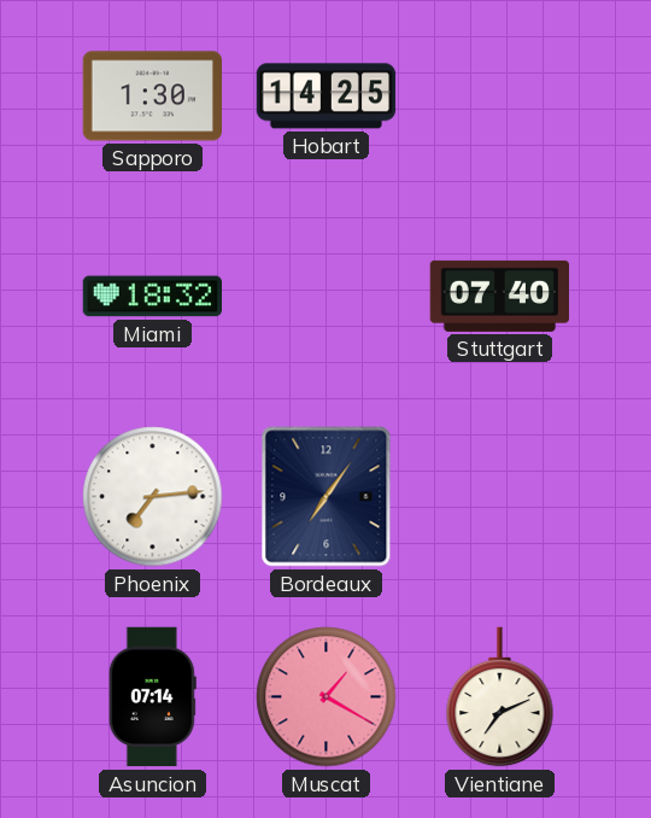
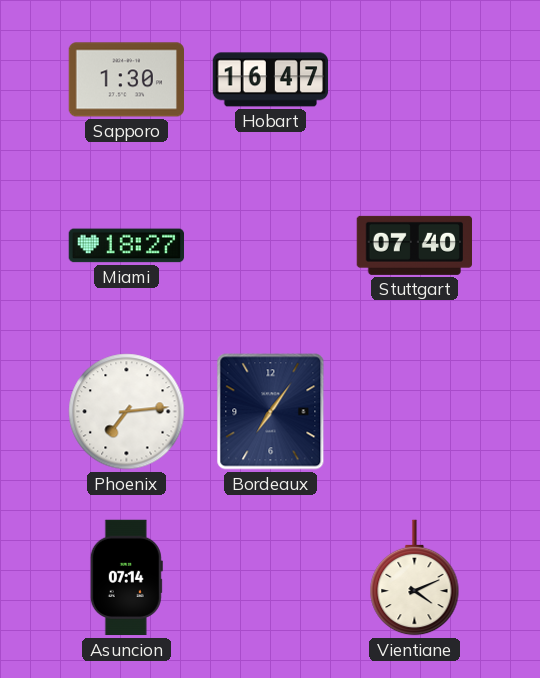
Hobart: 14:25 -> 16:47
Miami: 18:32 -> 18:27
Muscat: 1:20 -> none
Vientiane: 7:11 -> 4:11
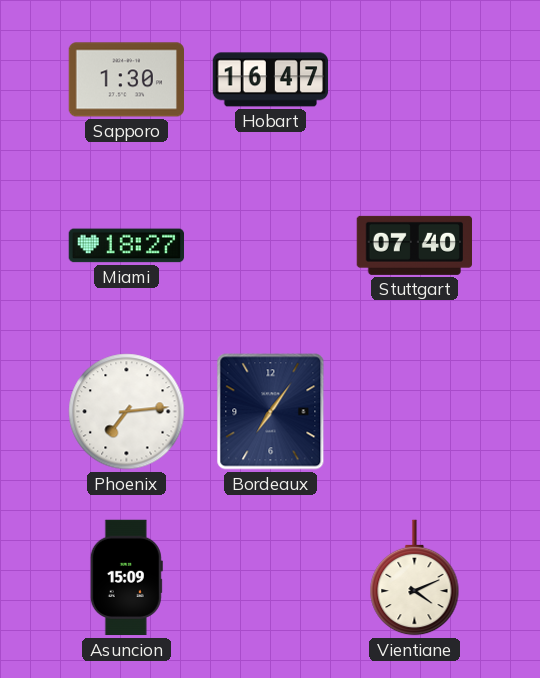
Asuncion: 07:14 -> 15:09
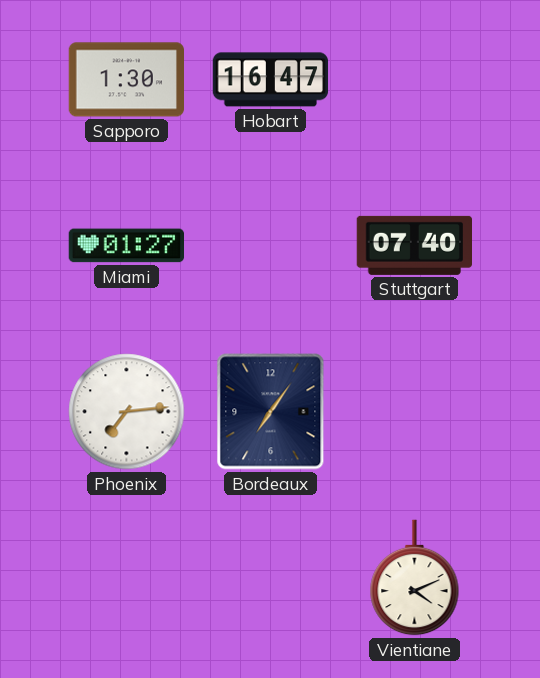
Miami: 18:27 -> 01:27
Asuncion: 15:09 -> none
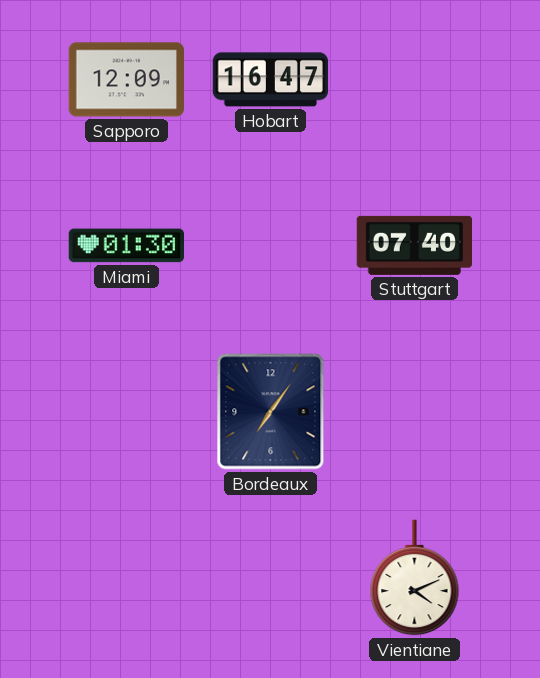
Sapporo: 1:30 -> 12:09
Miami: 01:27 -> 01:30
Phoenix: 7:14 -> none
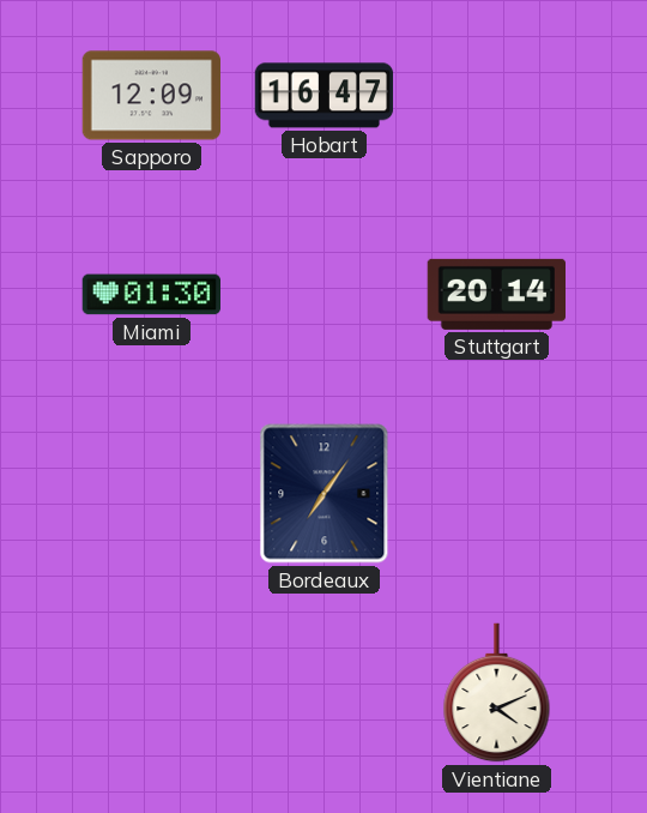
Stuttgart: 07:40 -> 20:14
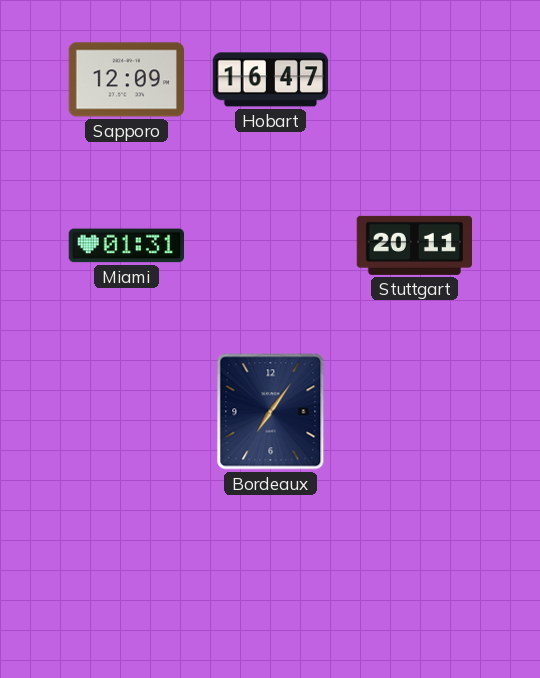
Miami: 01:30 -> 01:31
Stuttgart: 20:14 -> 20:11
Vientiane: 4:11 -> none
